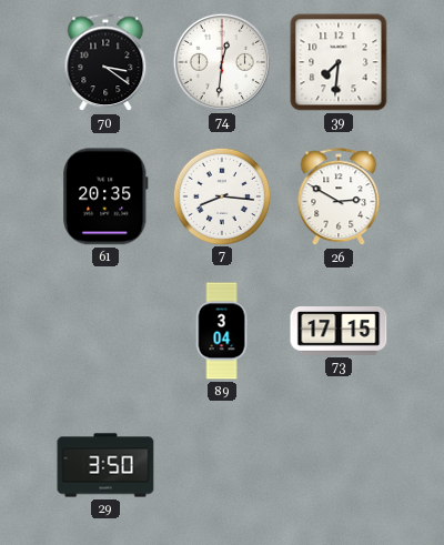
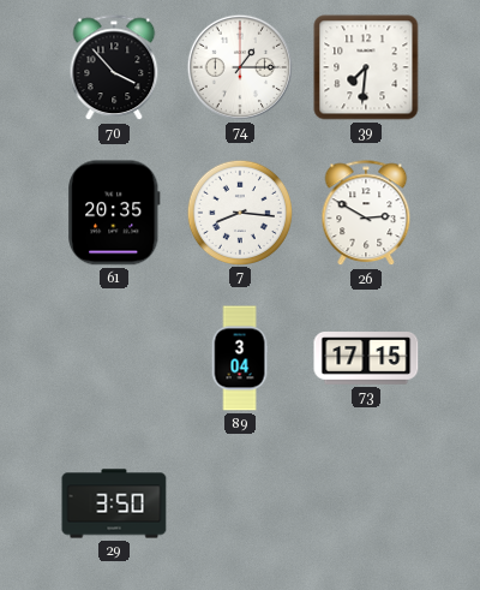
70: 3:21 -> 3:53
74: 12:31 -> 1:15
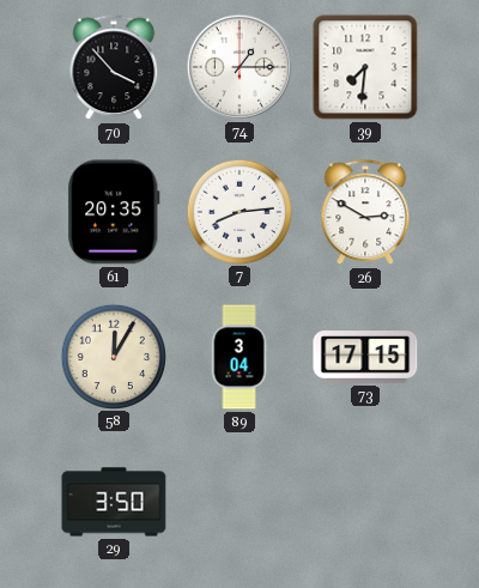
7: 8:16 -> 8:14
58: none -> 12:05
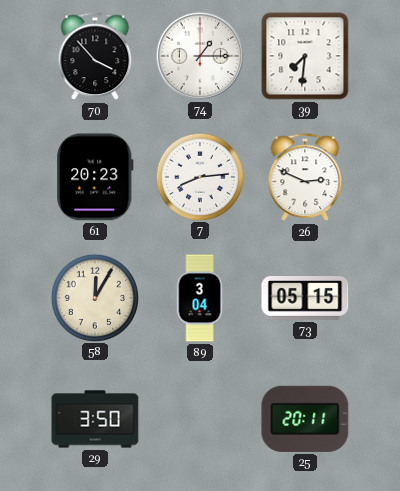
61: 20:35 -> 20:23
26: 2:50 -> 2:49
73: 17:15 -> 05:15
25: none -> 20:11
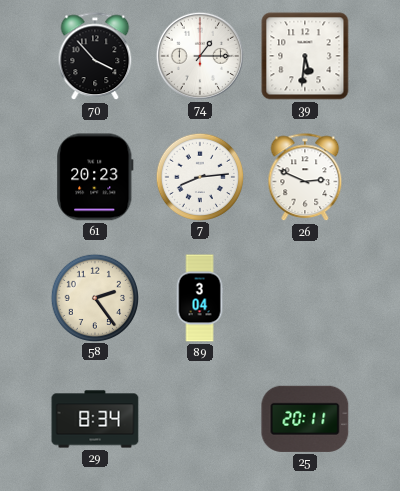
39: 7:31 -> 5:31
58: 12:05 -> 2:24
73: 05:15 -> none
29: 3:50 -> 8:34
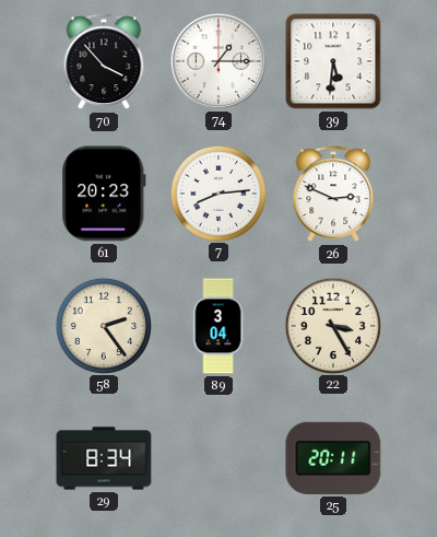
22: none -> 3:25
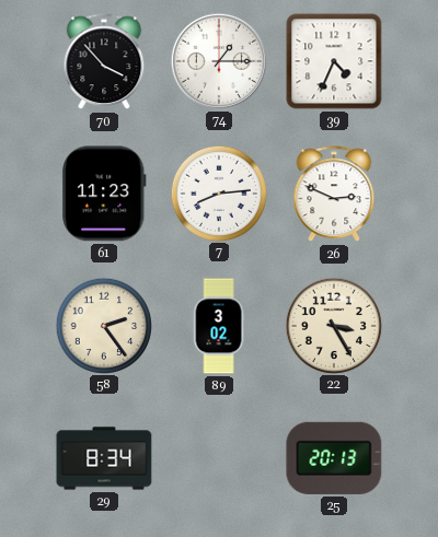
39: 5:31 -> 4:34
61: 20:23 -> 11:23
89: 3:04 -> 3:02
25: 20:11 -> 20:13
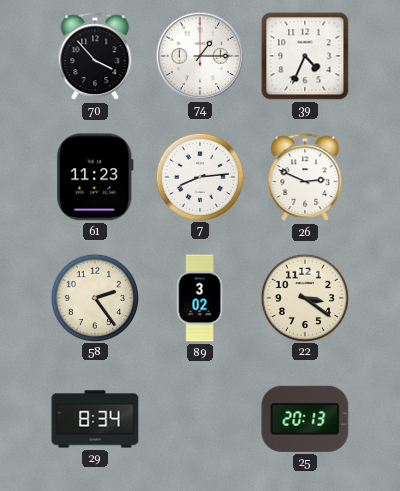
22: 3:25 -> 3:21
